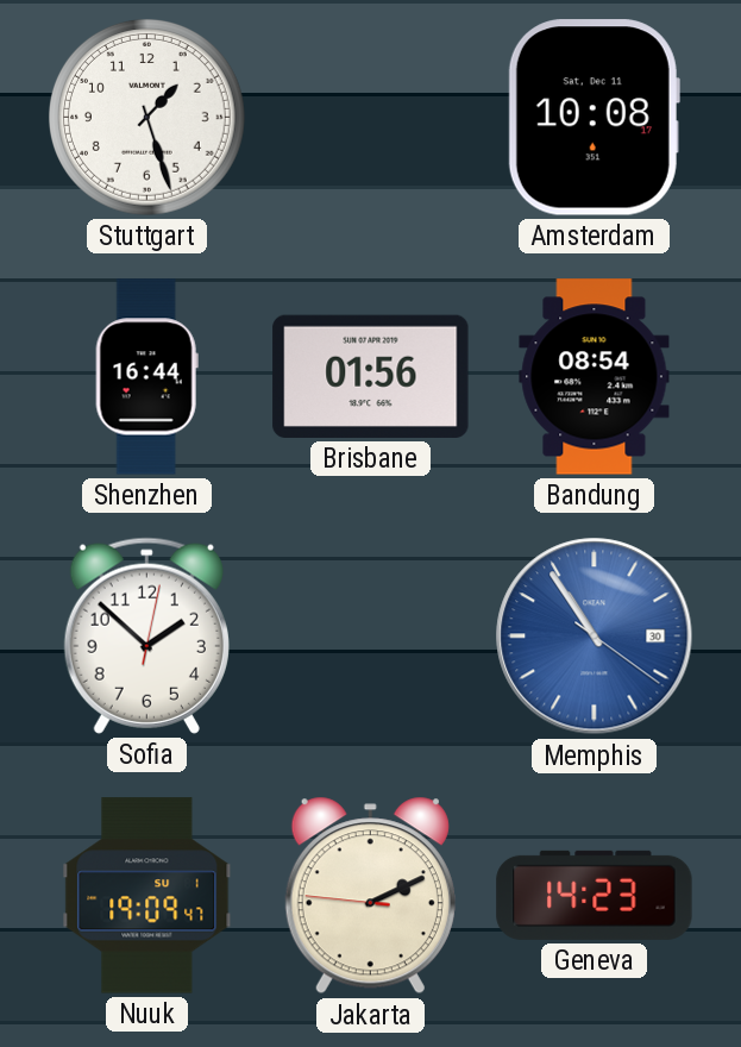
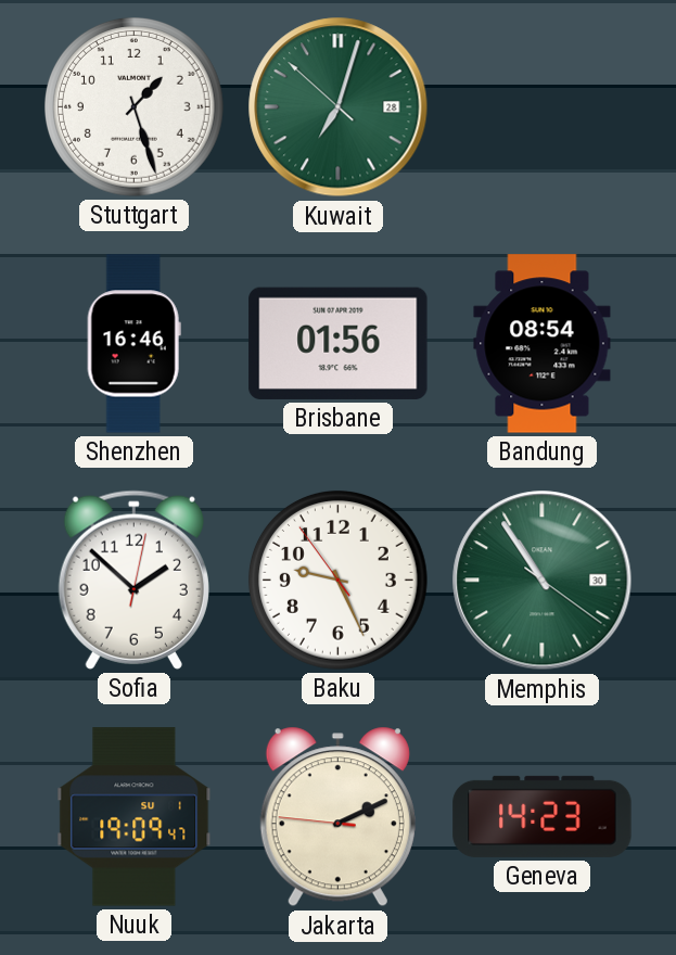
Kuwait: none -> 7:02
Amsterdam: 10:08 -> none
Shenzhen: 16:44 -> 16:46
Baku: none -> 9:25
Memphis dial: blue -> green
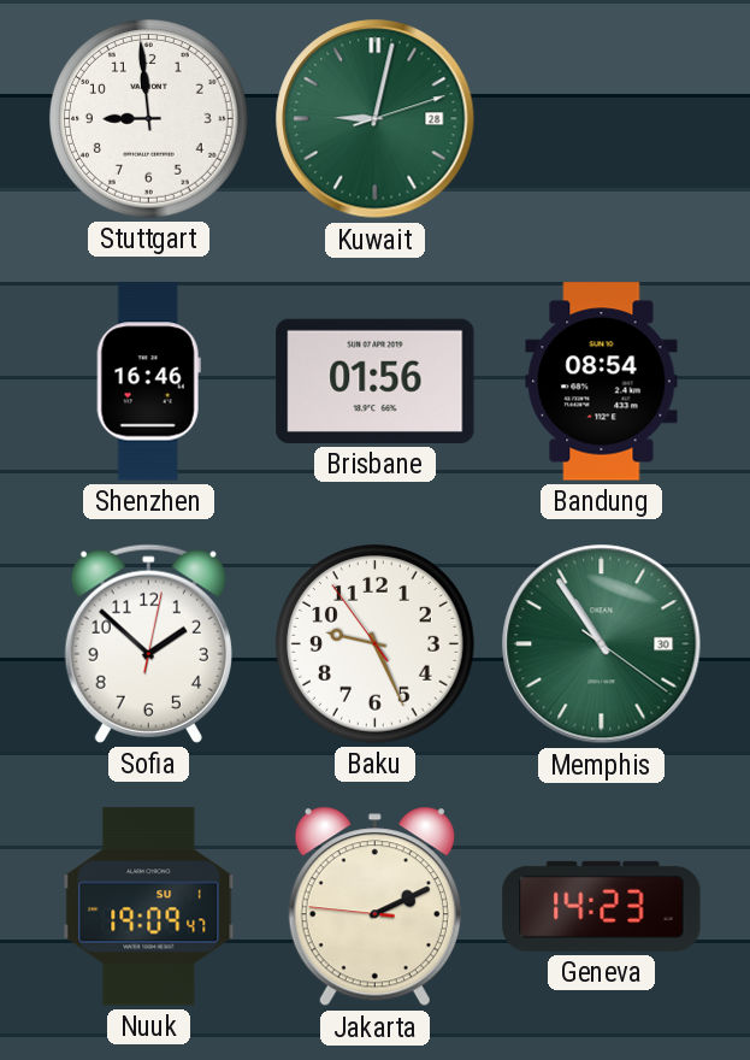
Stuttgart: 1:27 -> 8:59
Kuwait: 7:02 -> 9:02
